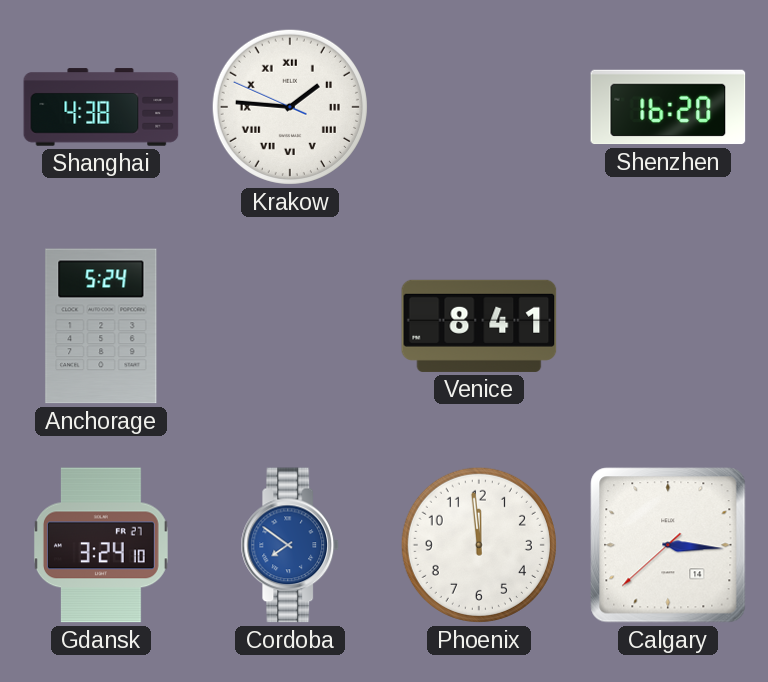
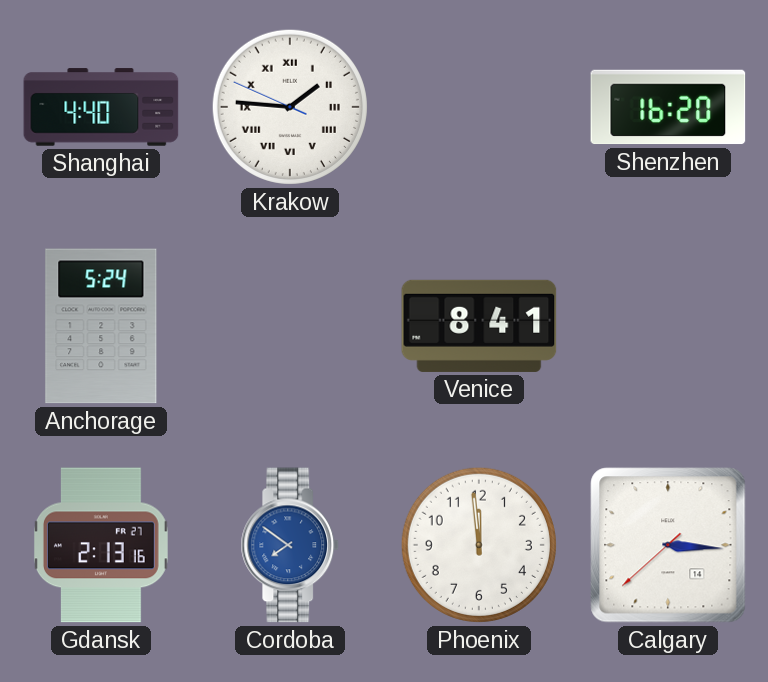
Shanghai: 4:38 -> 4:40
Gdansk: 3:24 -> 2:13
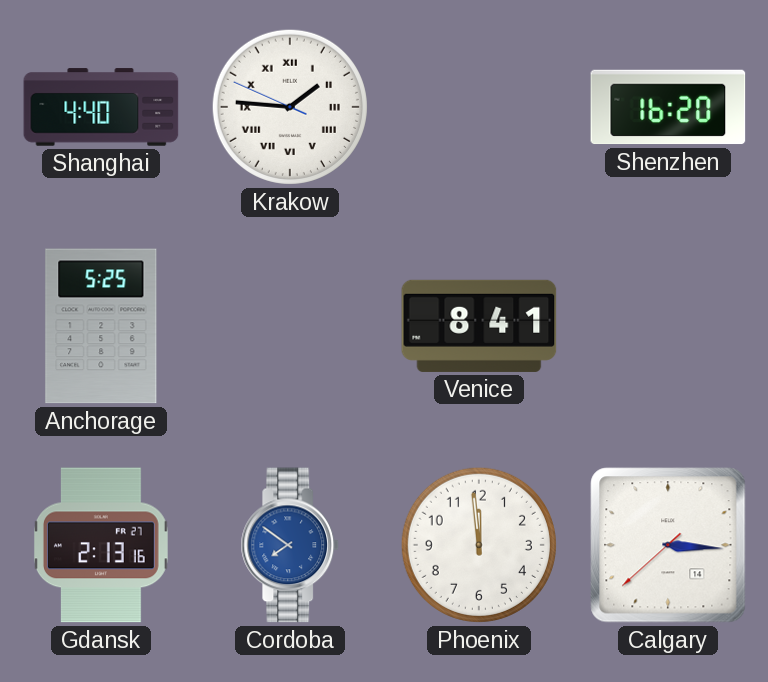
Anchorage: 5:24 -> 5:25
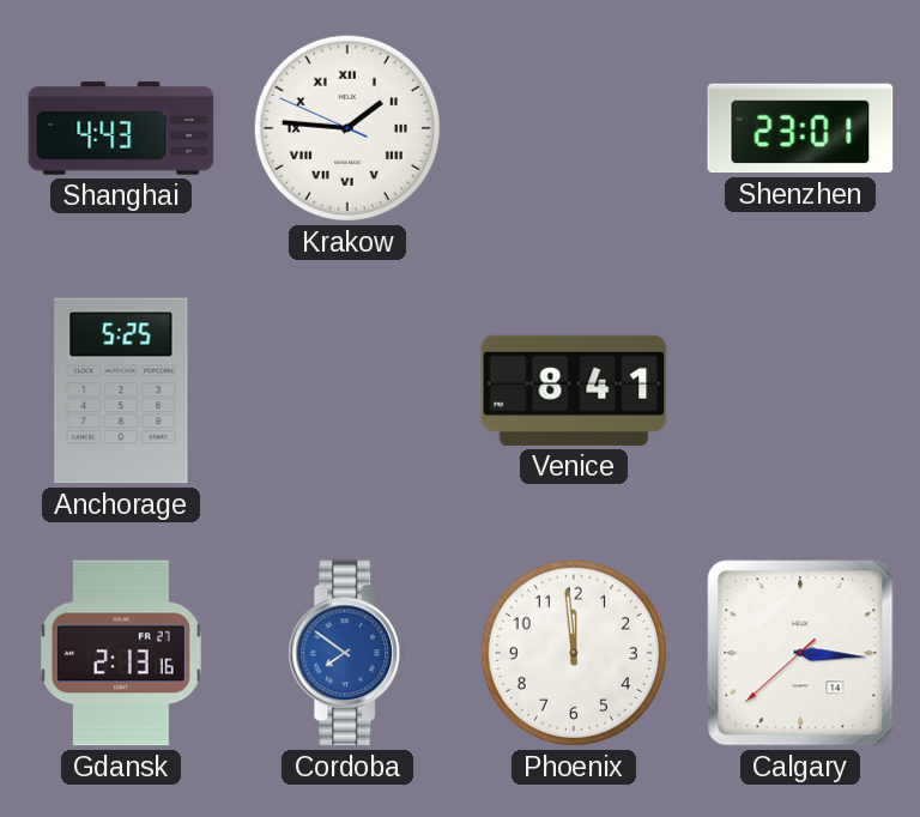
Shanghai: 4:40 -> 4:43
Shenzhen: 16:20 -> 23:01
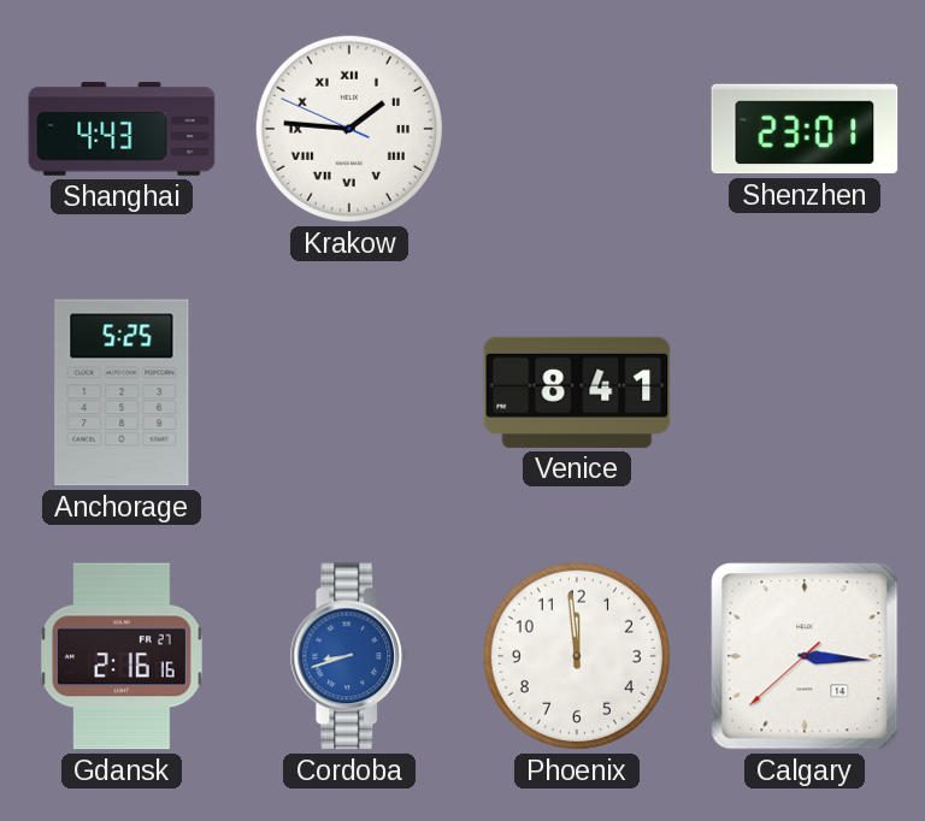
Gdansk: 2:13 -> 2:16
Cordoba: 7:51 -> 8:42
